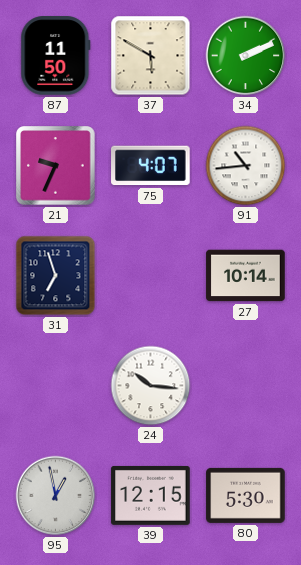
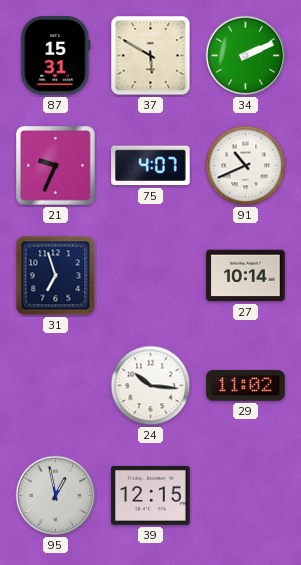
87: 11:50 -> 15:31
91: 10:44 -> 10:41
29: none -> 11:02
80: 5:30 -> none
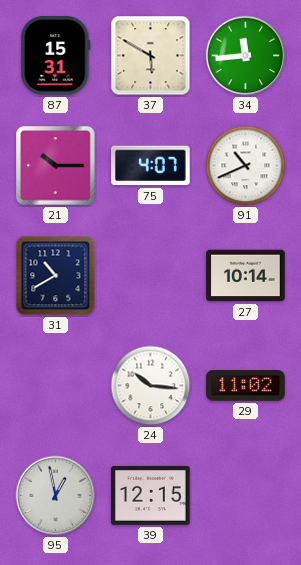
34: 2:11 -> 11:44
21: 9:34 -> 10:15
31: 6:57 -> 10:40
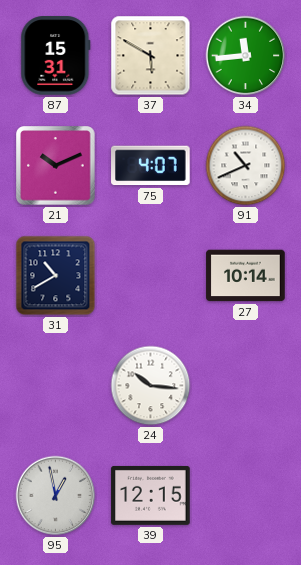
21: 10:15 -> 10:11
29: 11:02 -> none
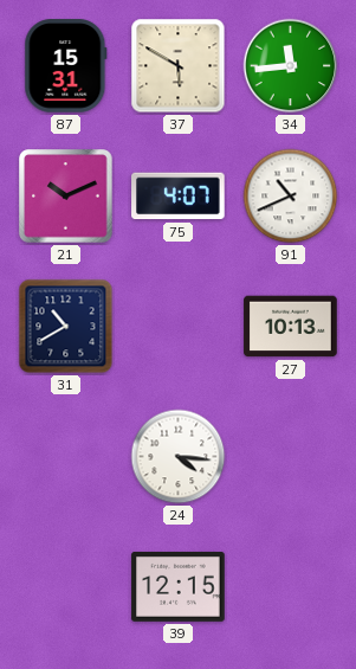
27: 10:14 -> 10:13
24: 10:16 -> 4:16
95: 12:58 -> none
